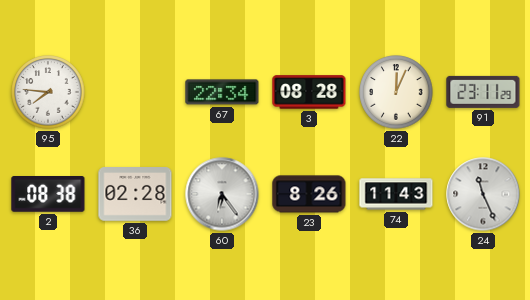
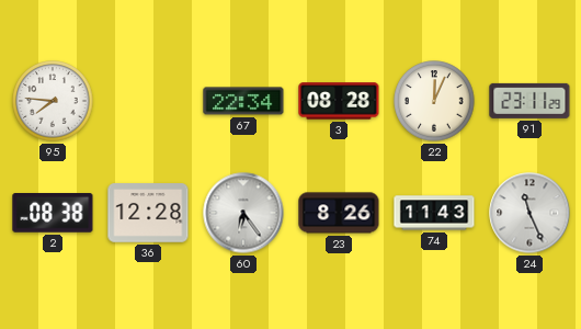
36: 02:28 -> 12:28
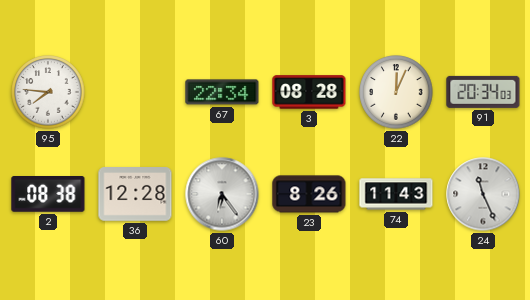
91: 23:11 -> 20:34
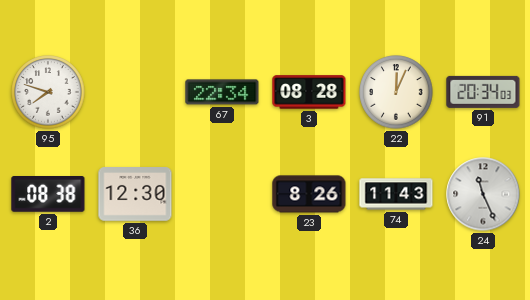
95: 7:46 -> 7:48
36: 12:28 -> 12:30
60: 6:24 -> none
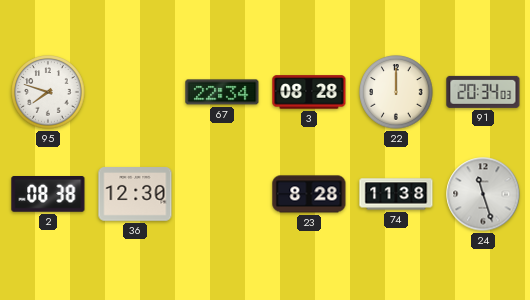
22: 12:04 -> 12:00
23: 8:26 -> 8:28
74: 11:43 -> 11:38
24: 11:26 -> 11:27
